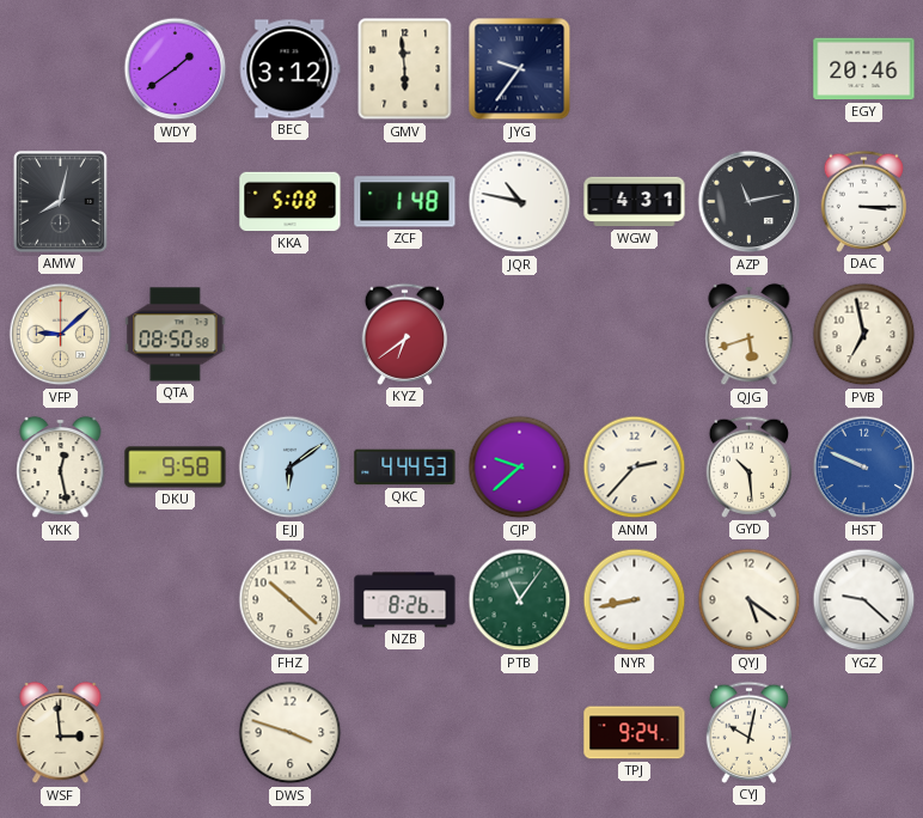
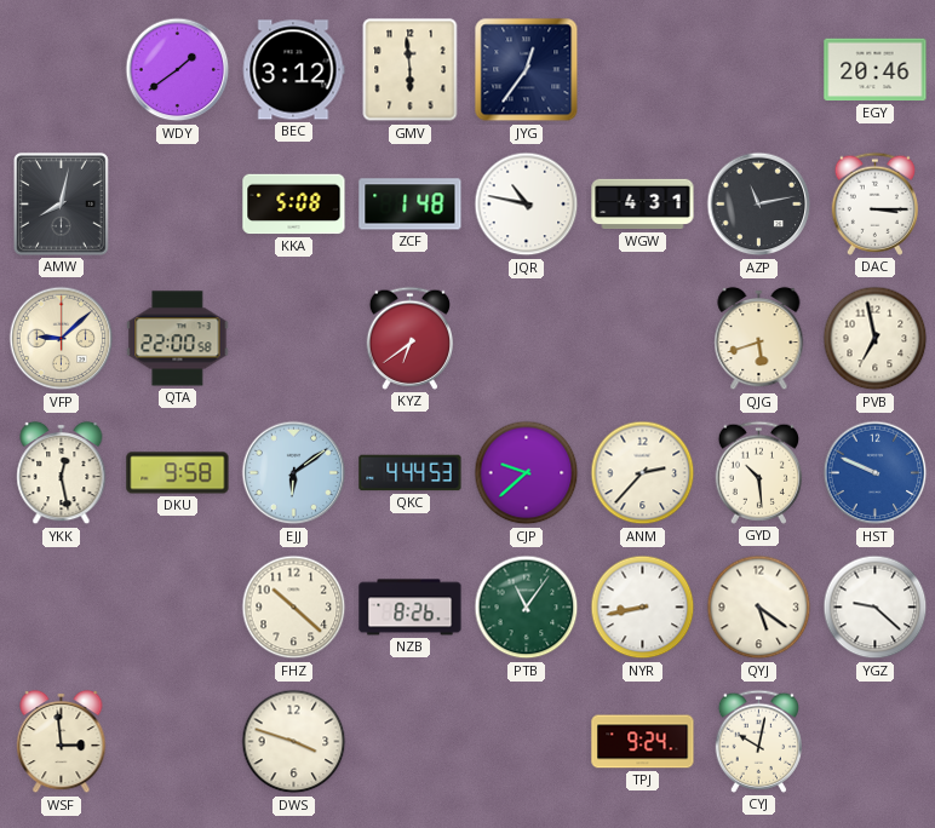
JYG: 9:36 -> 12:36
QTA: 08:50 -> 22:00
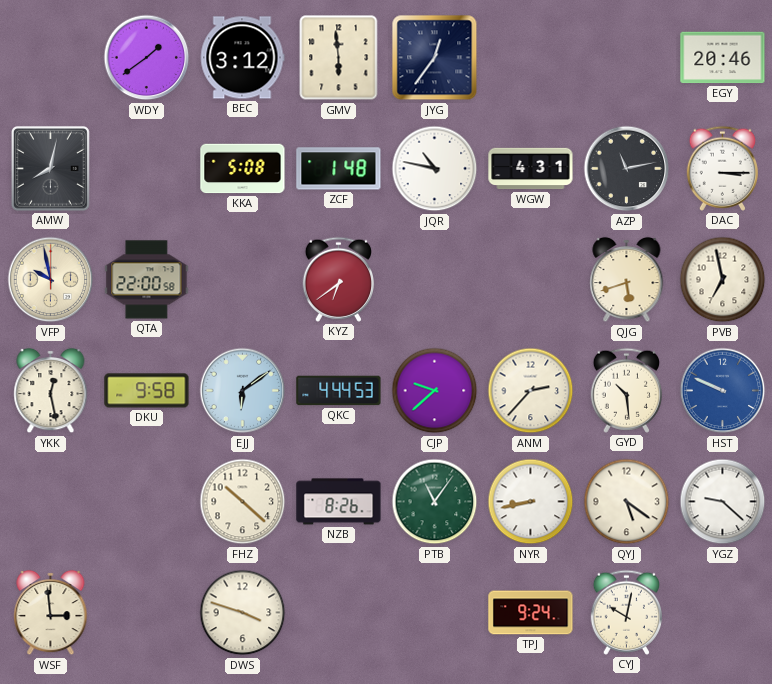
VFP: 9:08 -> 9:58
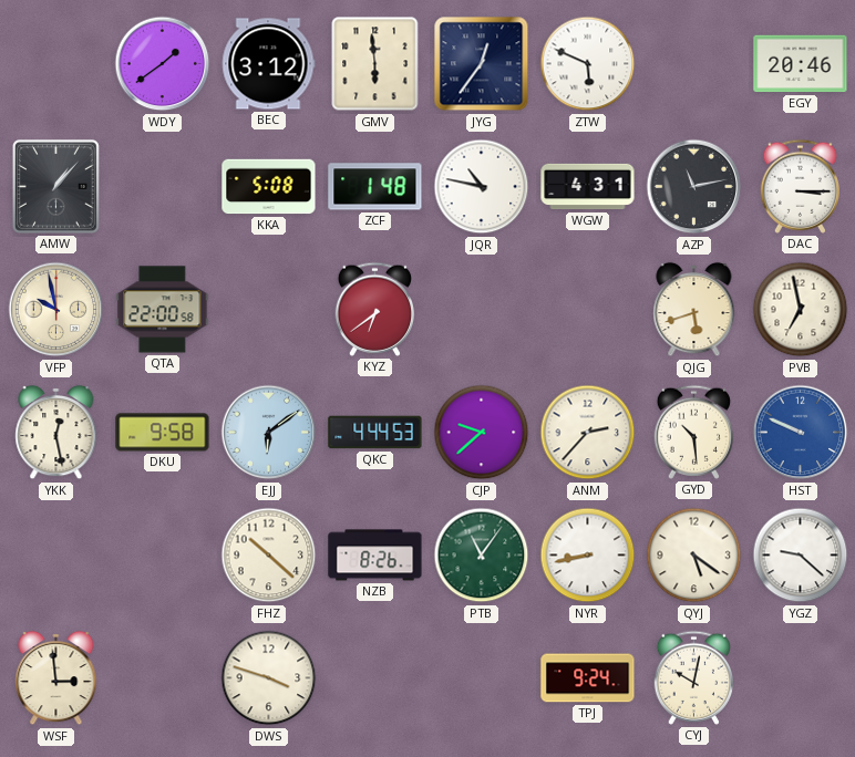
ZTW: none -> 5:49
AMW: 8:02 -> 1:07
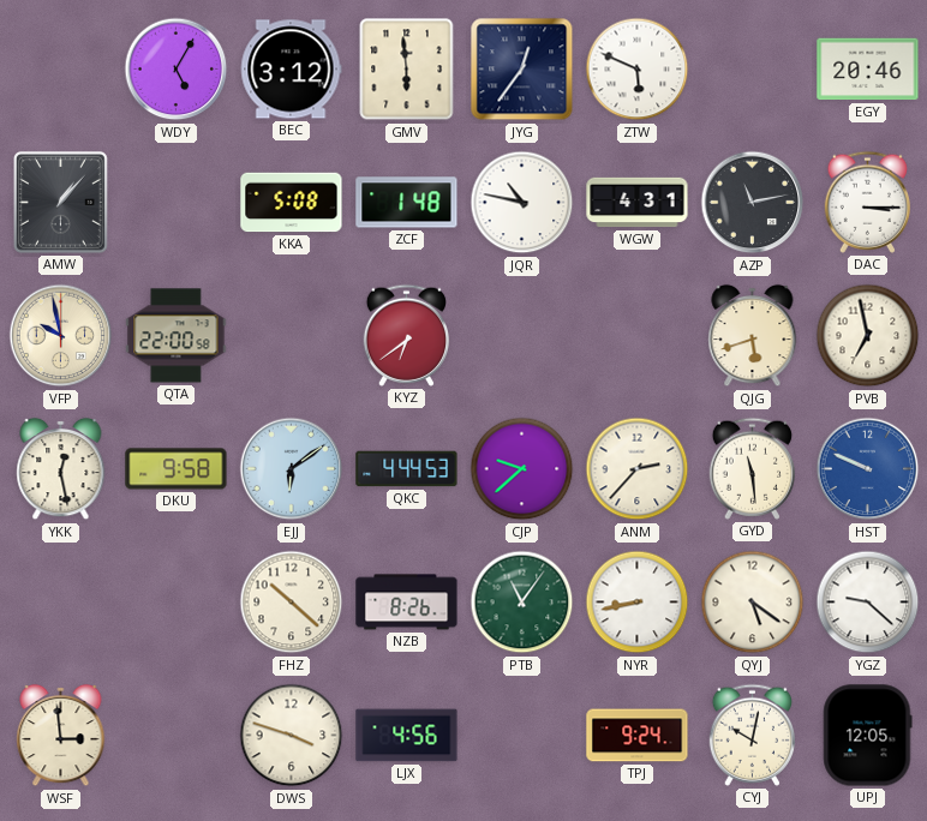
WDY: 1:39 -> 5:05
GYD: 10:29 -> 11:29
LJX: none -> 4:56
UPJ: none -> 12:05
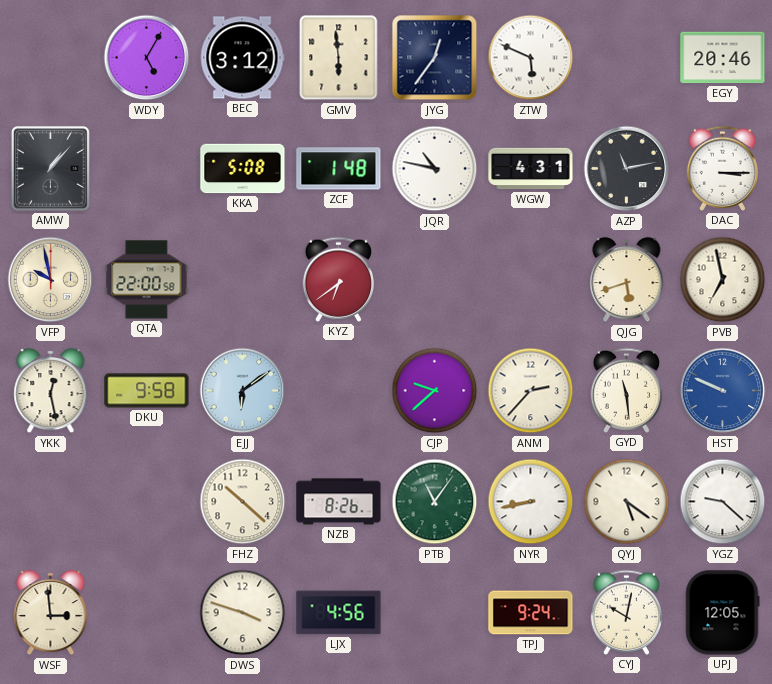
QKC: 4:44 -> none
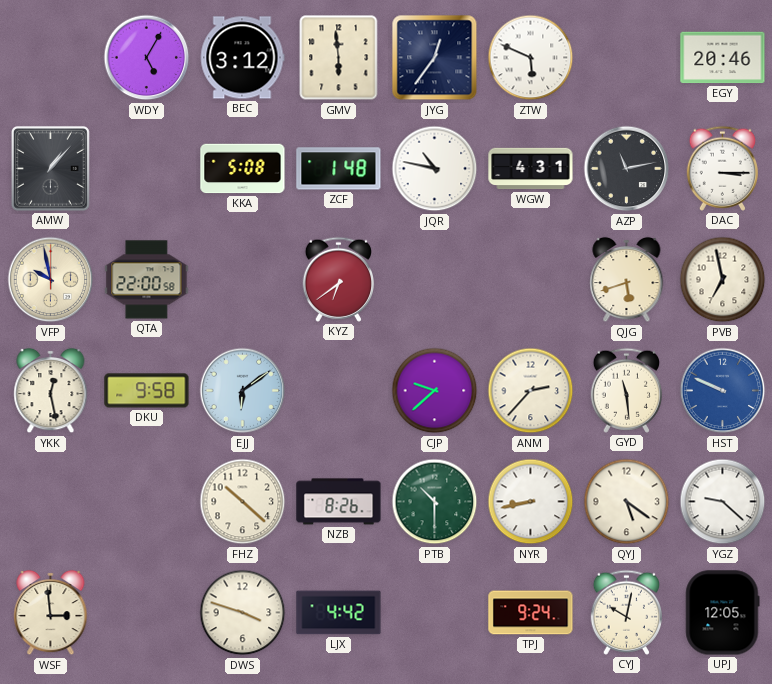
PTB: 11:06 -> 10:30
LJX: 4:56 -> 4:42
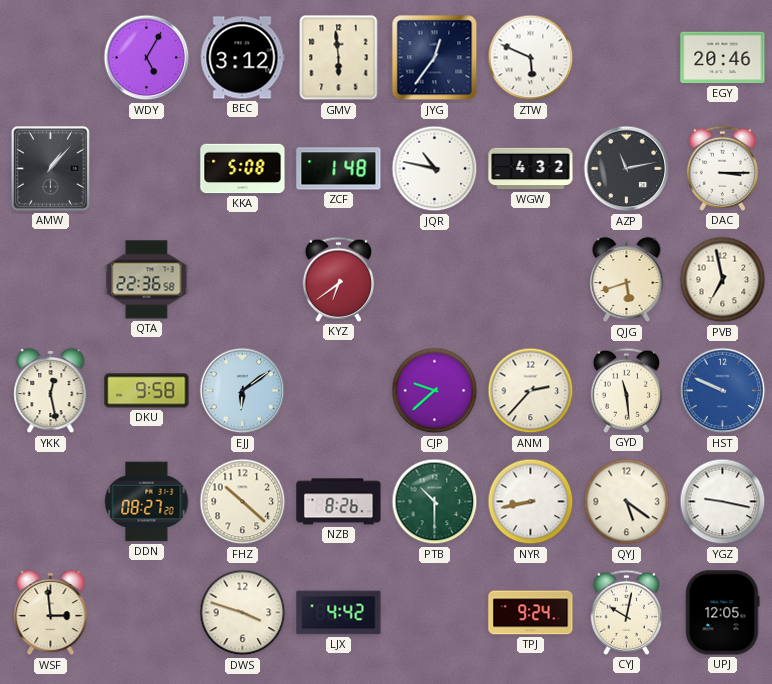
WGW: 4:31 -> 4:32
VFP: 9:58 -> none
QTA: 22:00 -> 22:36
DDN: none -> 08:27
YGZ: 9:22 -> 9:17
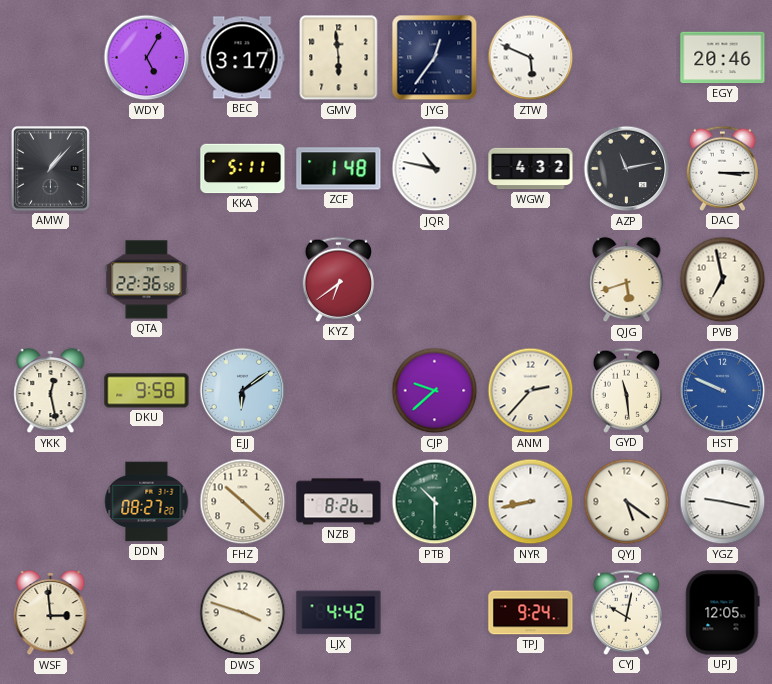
BEC: 3:12 -> 3:17
KKA: 5:08 -> 5:11
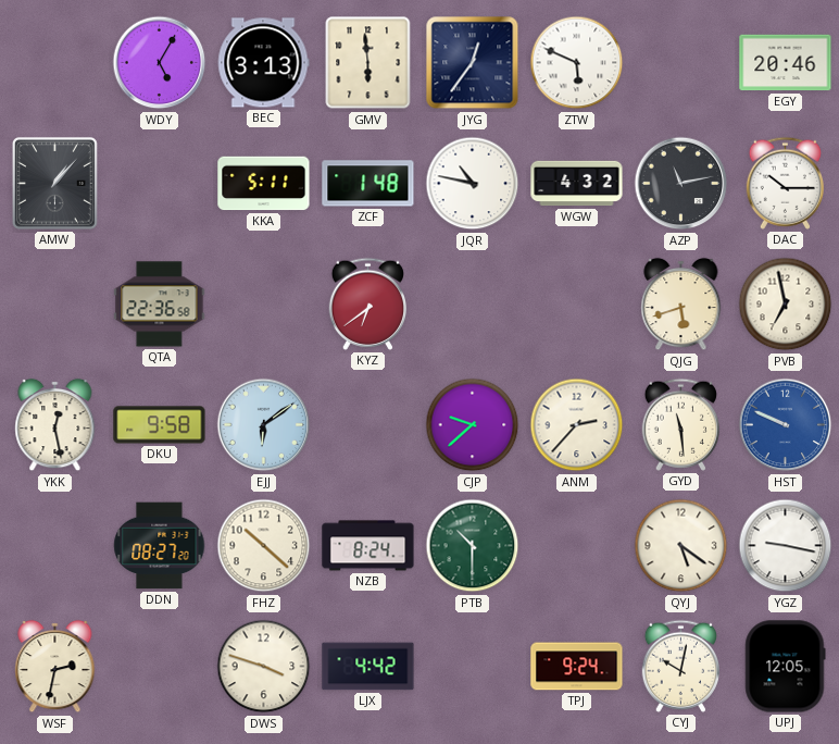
BEC: 3:17 -> 3:13
DAC: 3:15 -> 10:15
NZB: 8:26 -> 8:24
NYR: 8:43 -> none
WSF: 2:59 -> 2:32
